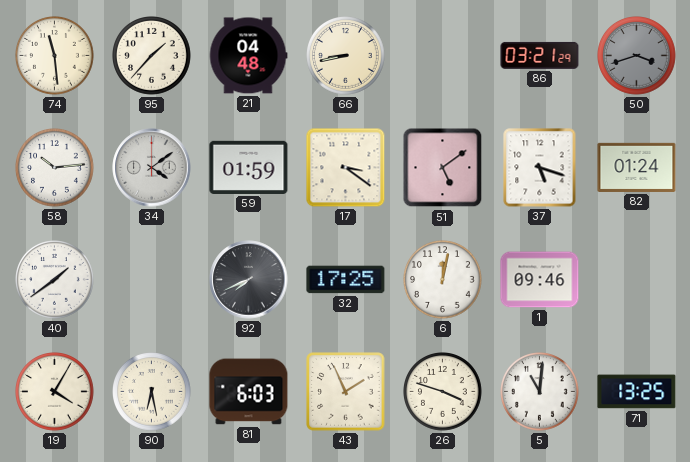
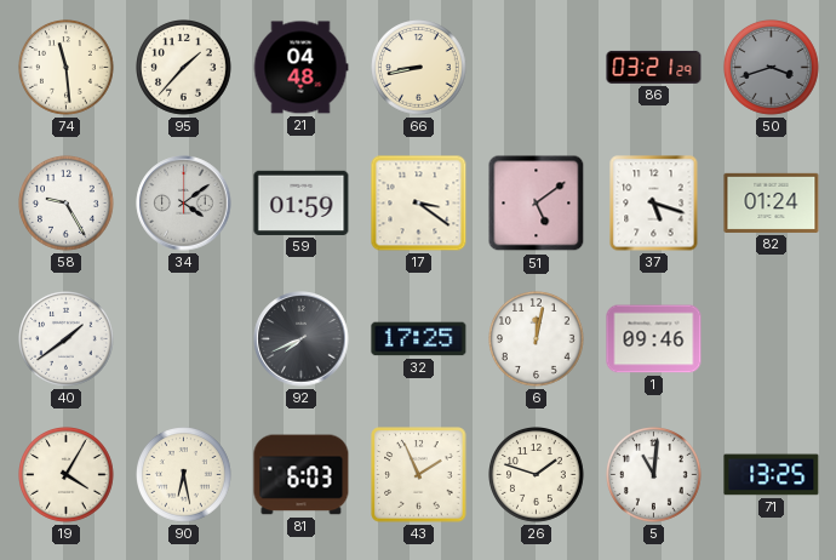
58: 10:14 -> 9:25
26: 3:48 -> 1:48
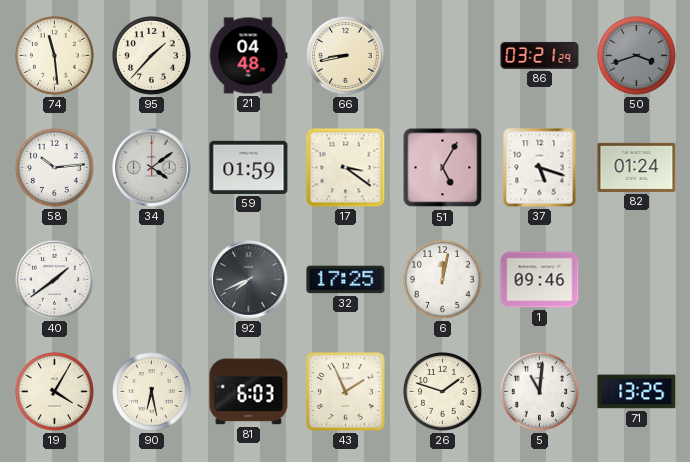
58: 9:25 -> 10:14
51: 5:09 -> 5:05
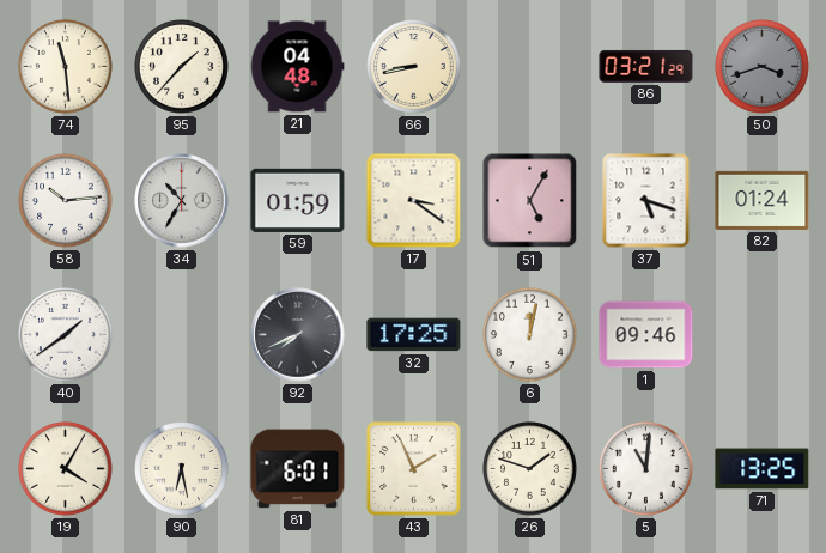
34: 4:09 -> 10:35
81: 6:03 -> 6:01
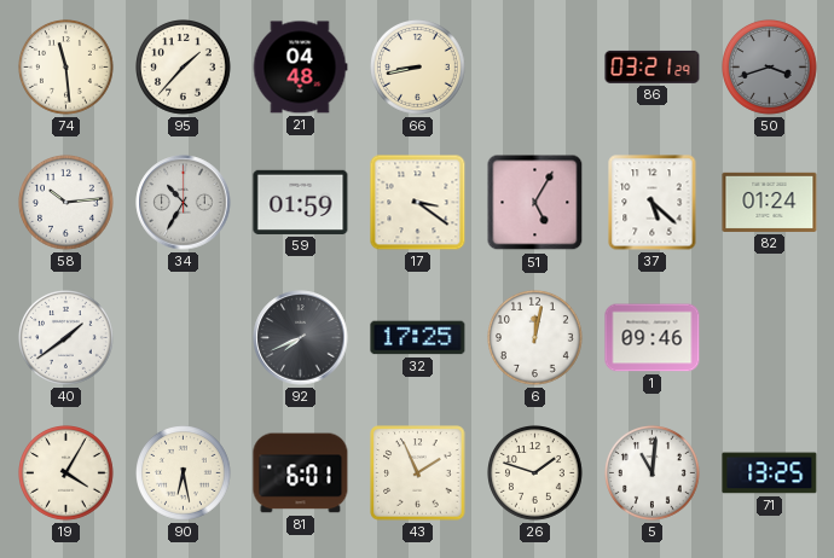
37: 5:18 -> 5:22
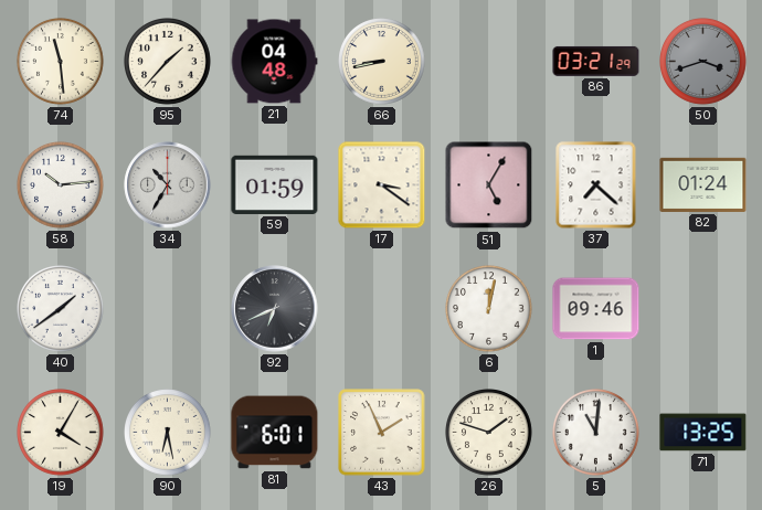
37: 5:22 -> 7:22
92: 7:41 -> 6:41
32: 17:25 -> none
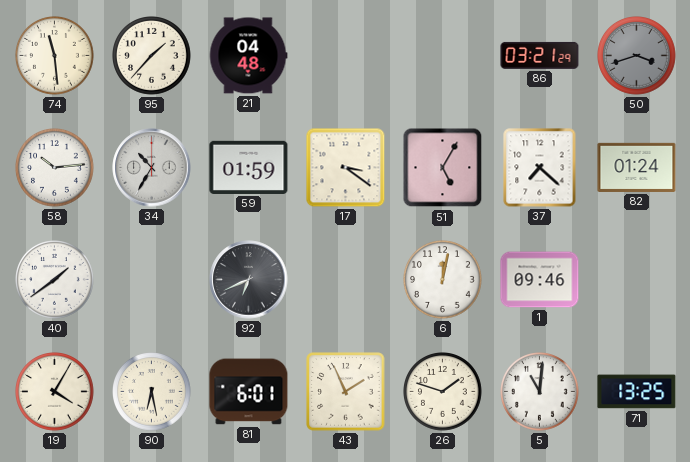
66: 8:43 -> none
